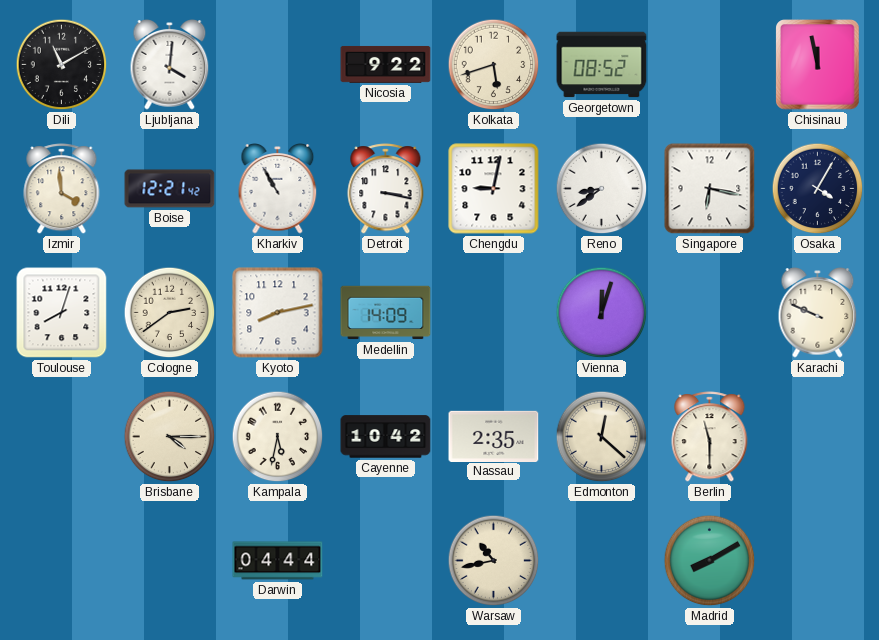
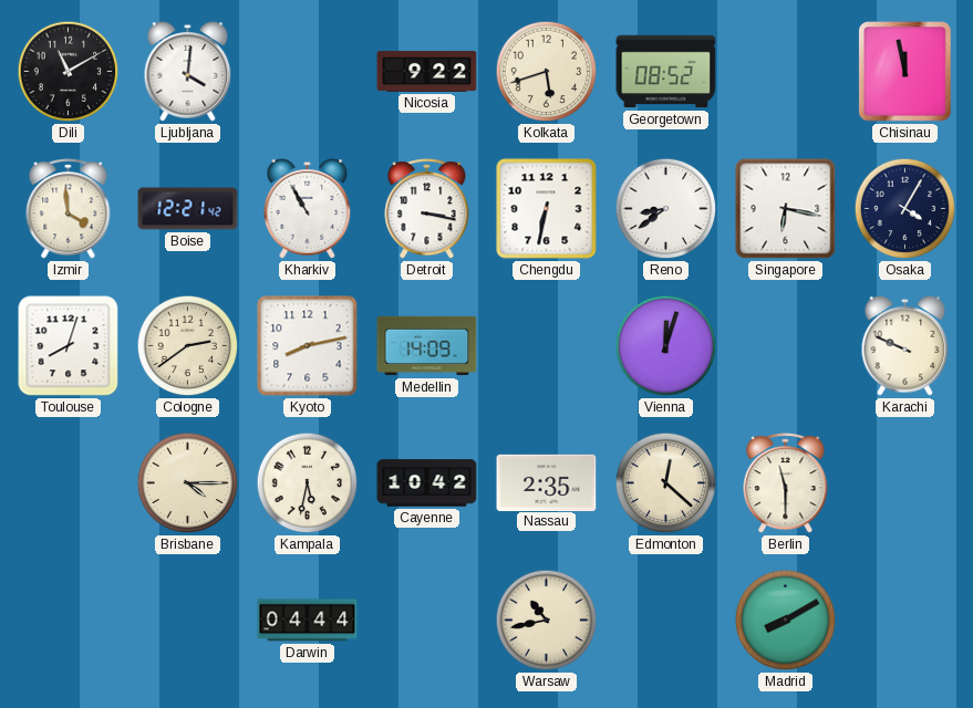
Chengdu: 9:02 -> 6:32
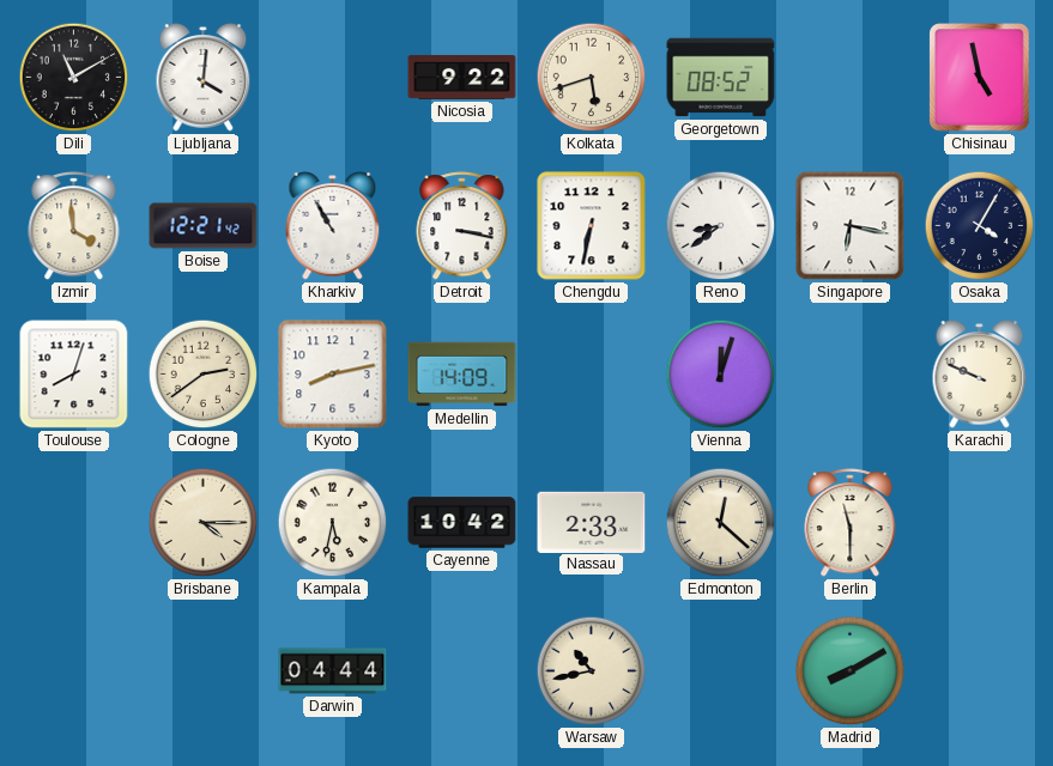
Chisinau: 11:58 -> 4:58
Nassau: 2:35 -> 2:33
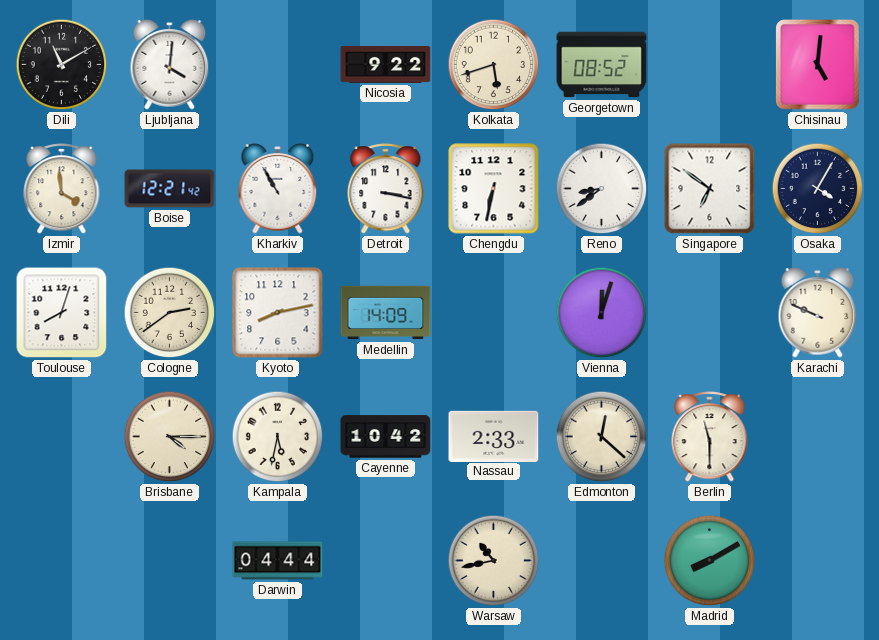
Chisinau: 4:58 -> 5:01
Singapore: 6:17 -> 6:51
